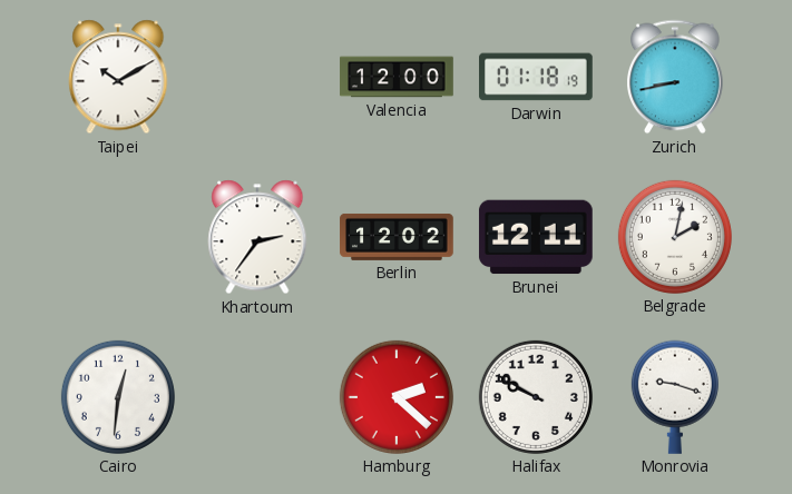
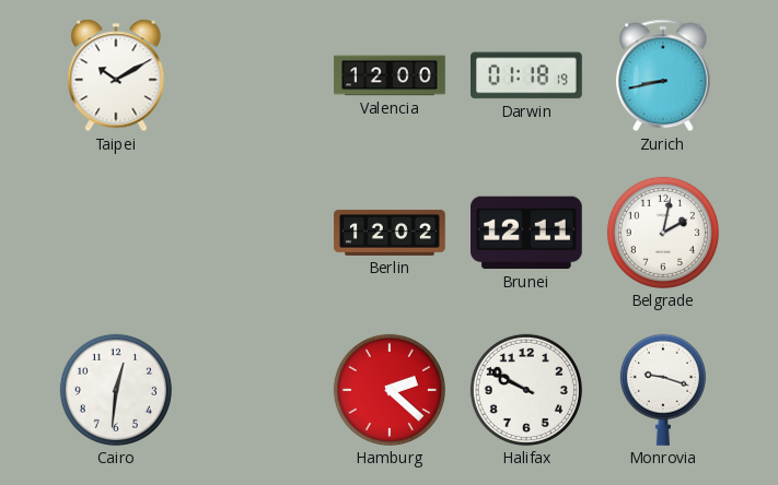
Khartoum: 2:36 -> none
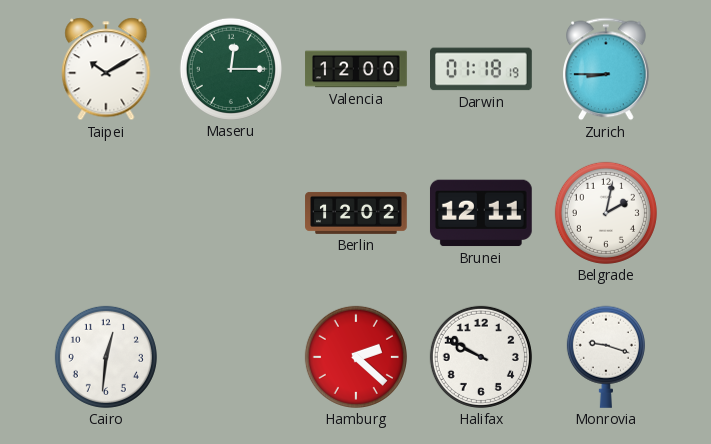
Maseru: none -> 12:15
Zurich: 8:43 -> 8:45
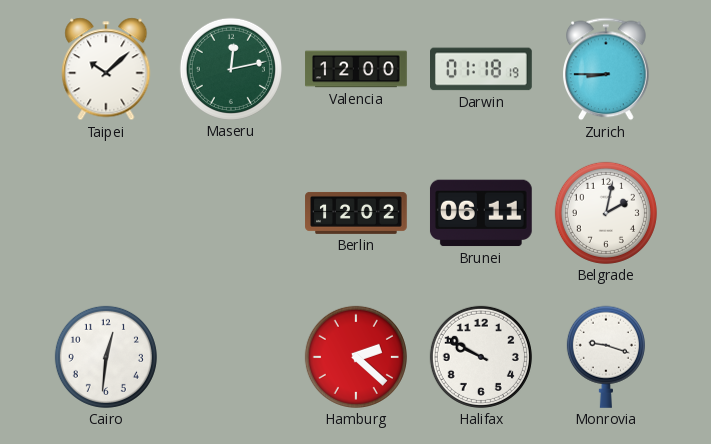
Taipei: 10:10 -> 10:08
Maseru: 12:15 -> 12:13
Brunei: 12:11 -> 06:11
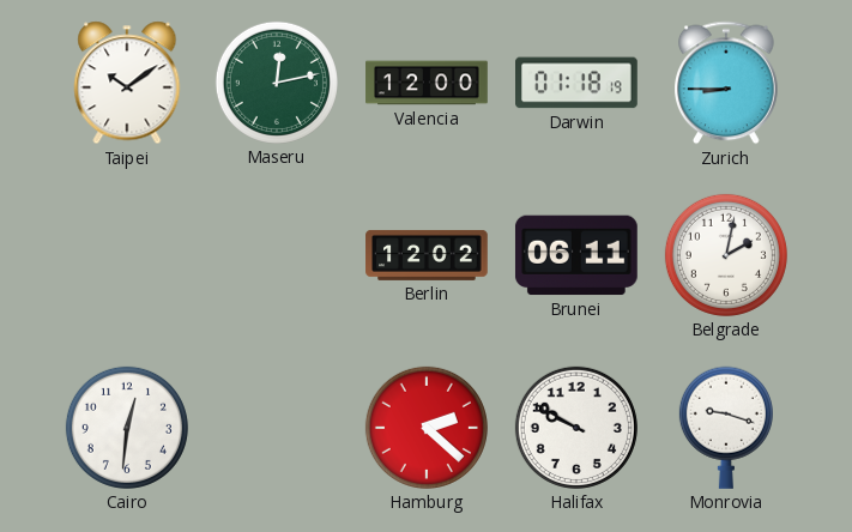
Taipei: 10:08 -> 10:09
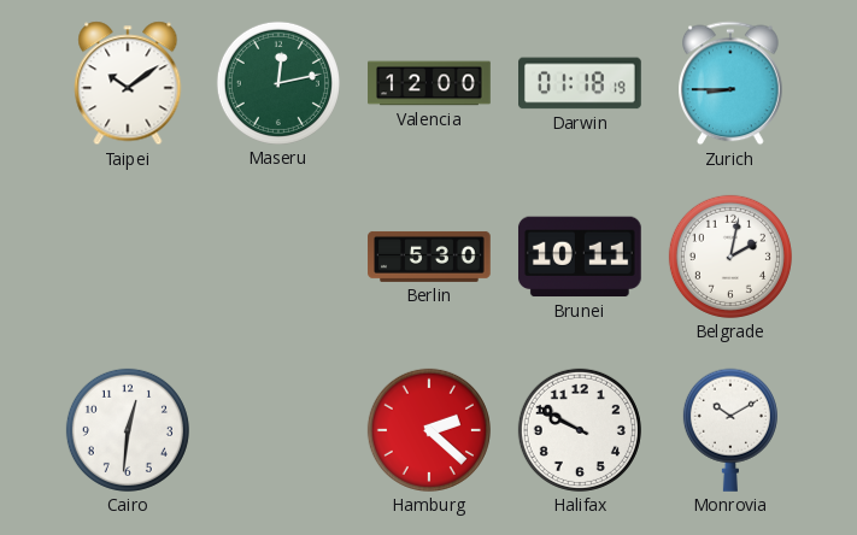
Berlin: 12:02 -> 5:30
Brunei: 06:11 -> 10:11
Monrovia: 9:18 -> 10:10
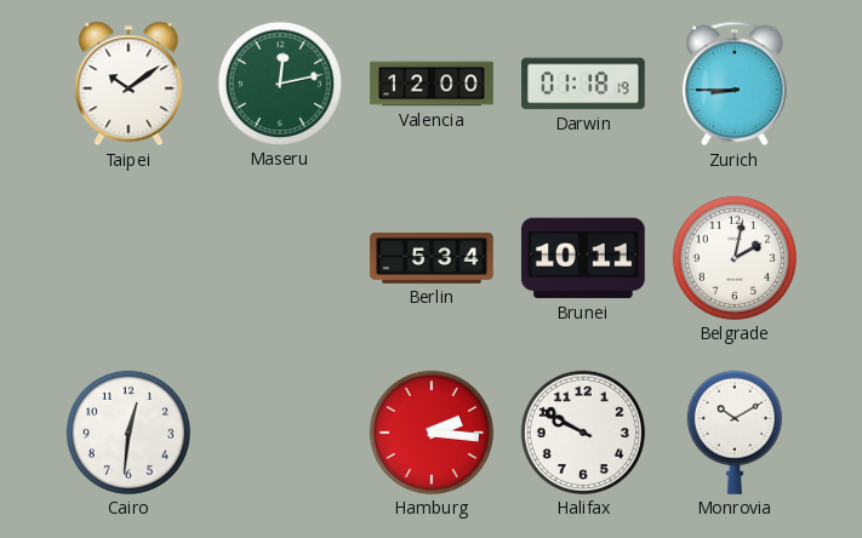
Berlin: 5:30 -> 5:34
Hamburg: 2:22 -> 2:16
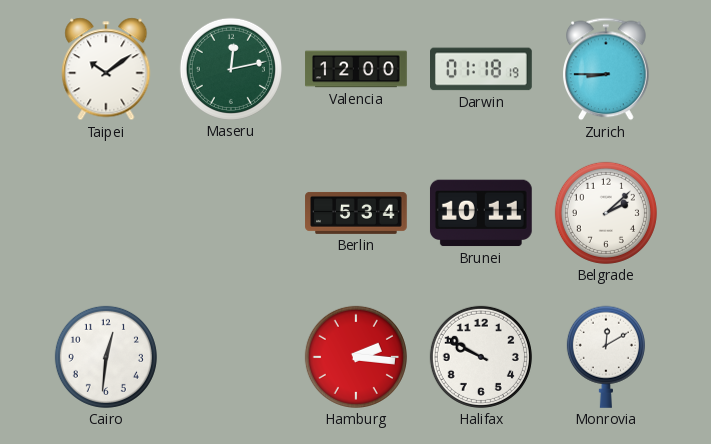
Belgrade: 2:02 -> 2:08
Monrovia: 10:10 -> 12:10
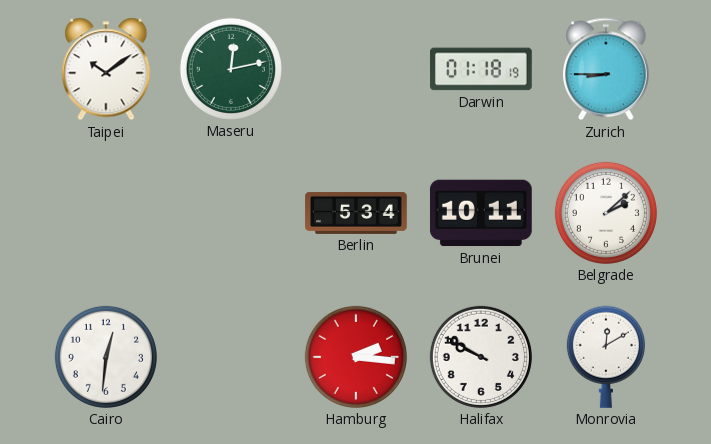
Valencia: 12:00 -> none
